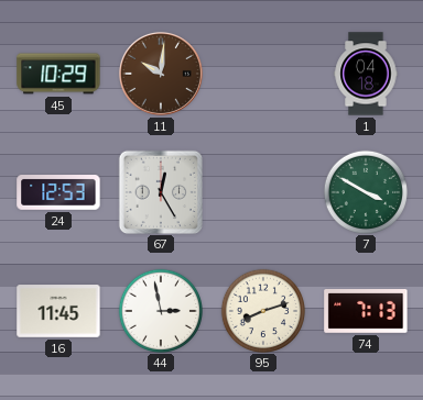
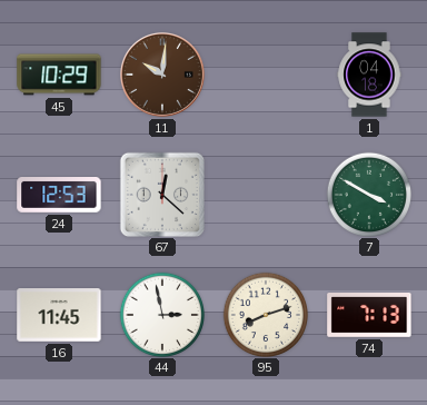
67: 12:25 -> 12:22
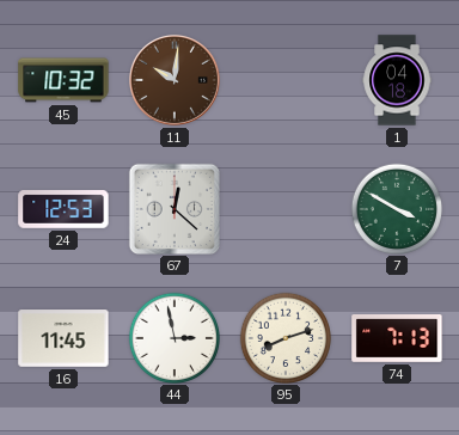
45: 10:29 -> 10:32
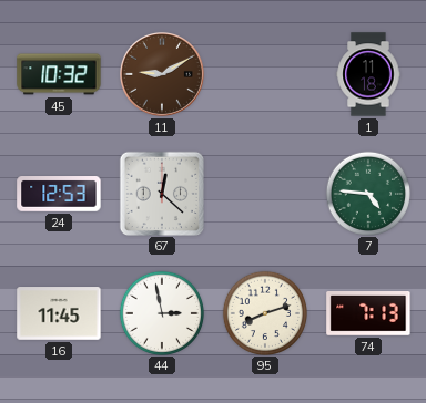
11: 10:01 -> 9:10
1: 04:18 -> 11:18
7: 3:50 -> 4:46
